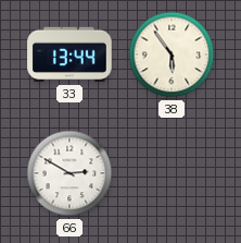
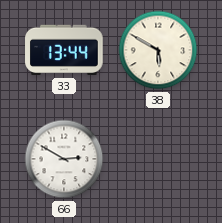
38: 5:54 -> 5:50
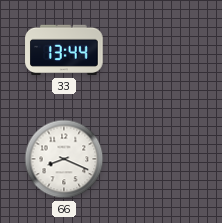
38: 5:50 -> none
66: 2:50 -> 8:19
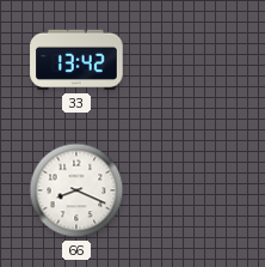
33: 13:44 -> 13:42
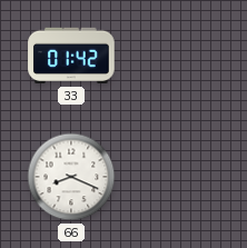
33: 13:42 -> 01:42
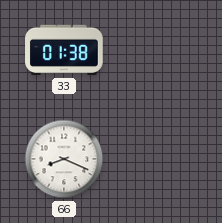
33: 01:42 -> 01:38
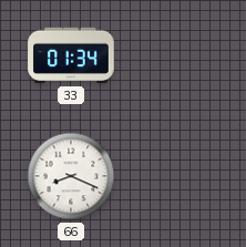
33: 01:38 -> 01:34
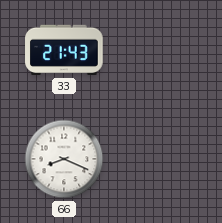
33: 01:34 -> 21:43
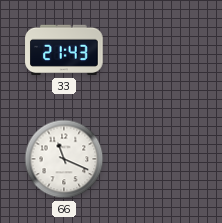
66: 8:19 -> 11:19
